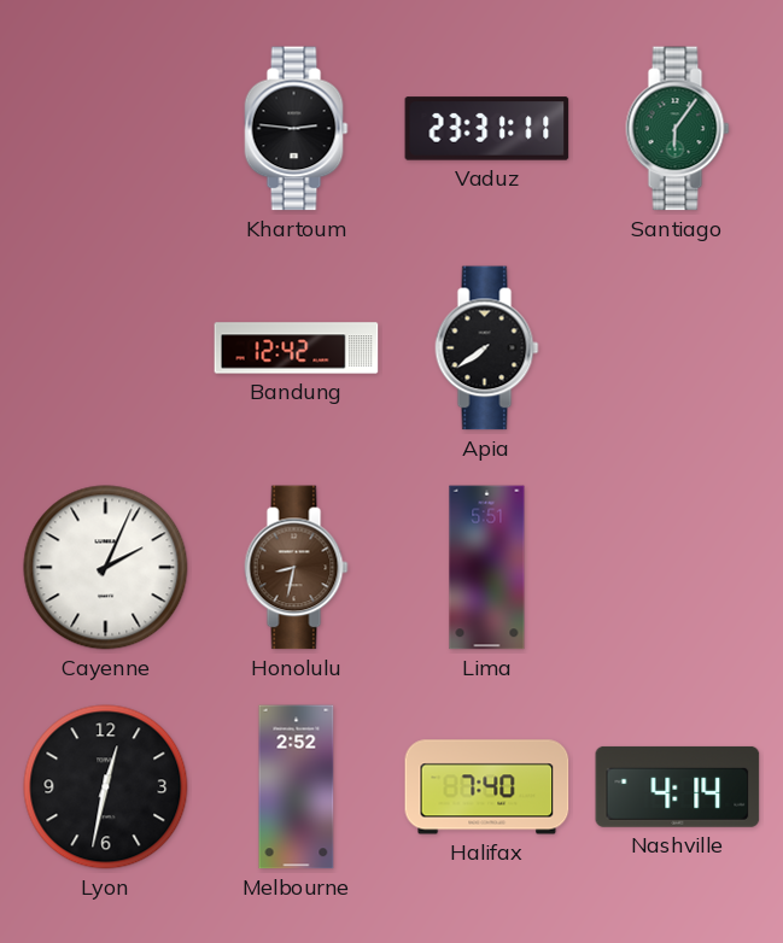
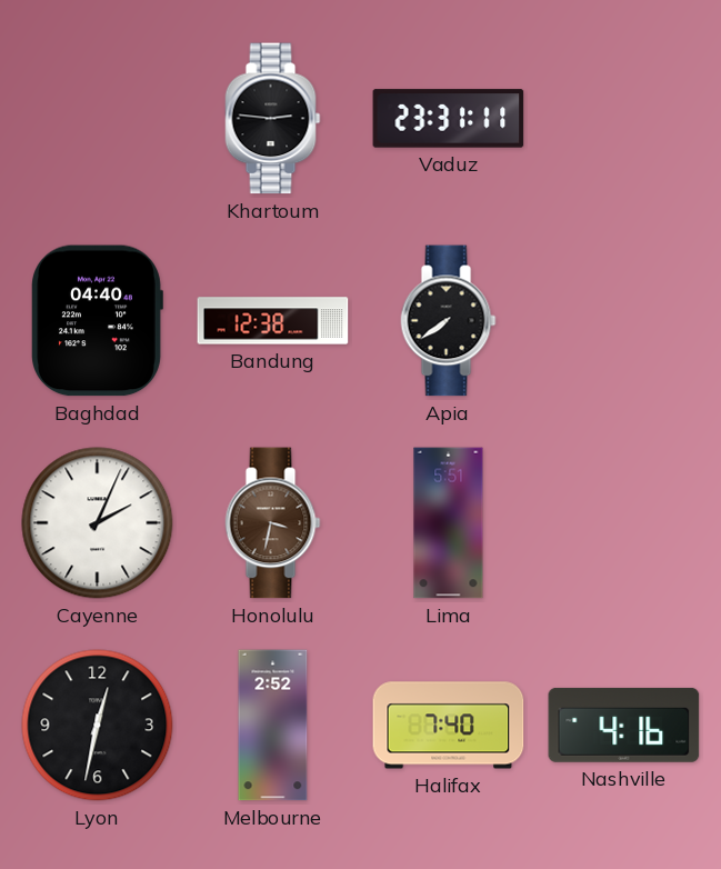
Santiago: 6:06 -> none
Baghdad: none -> 04:40
Bandung: 12:42 -> 12:38
Honolulu: 8:32 -> 3:32
Nashville: 4:14 -> 4:16
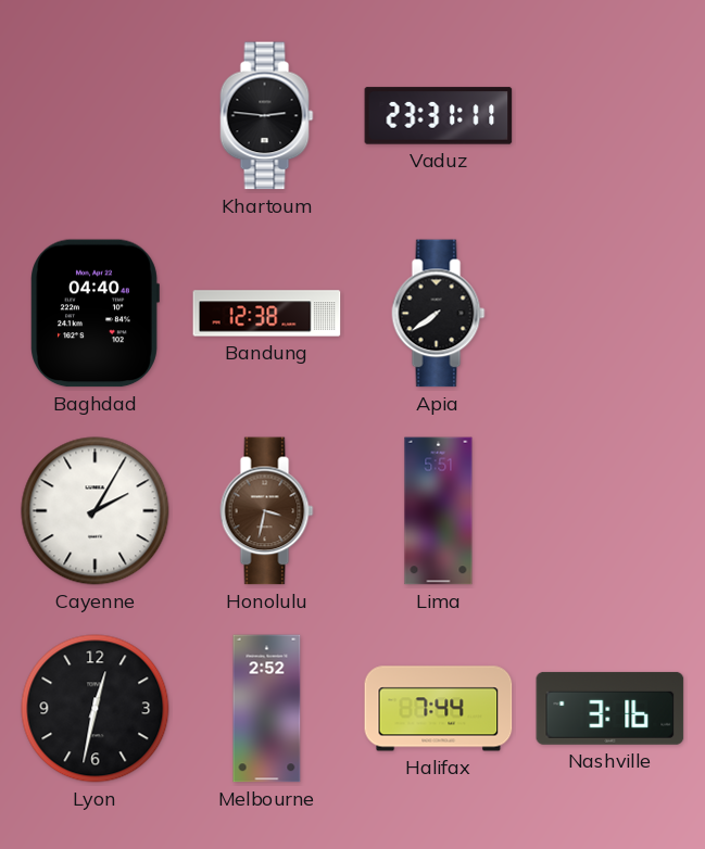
Cayenne: 2:04 -> 2:05
Halifax: 7:40 -> 7:44
Nashville: 4:16 -> 3:16
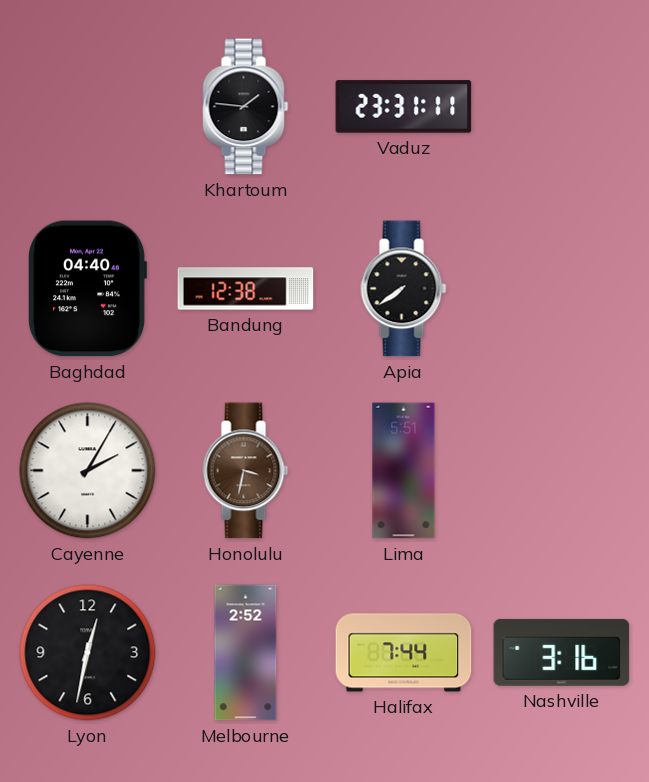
Khartoum: 2:46 -> 1:46
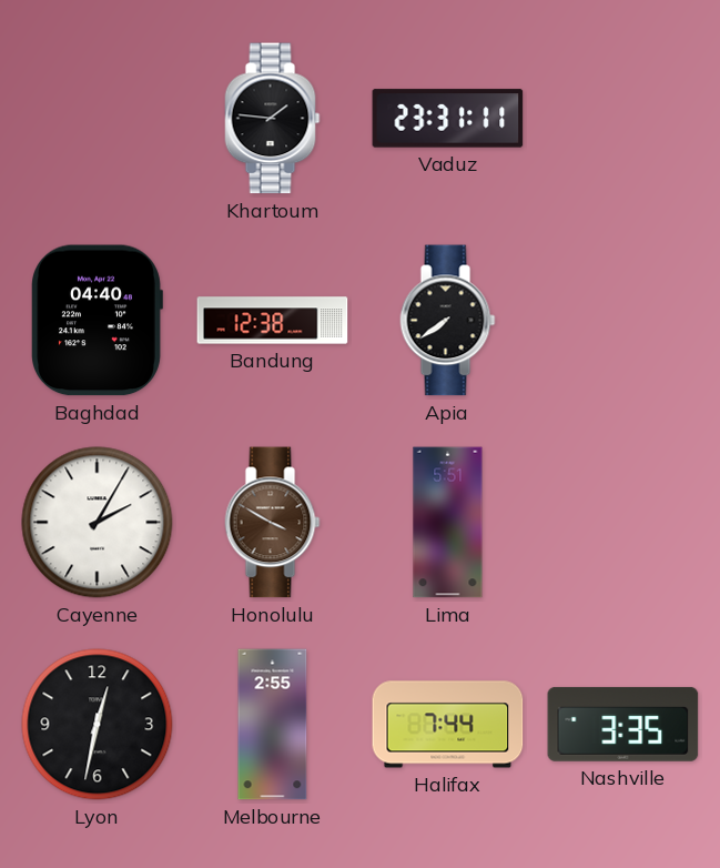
Honolulu: 3:32 -> 3:50
Melbourne: 2:52 -> 2:55
Nashville: 3:16 -> 3:35
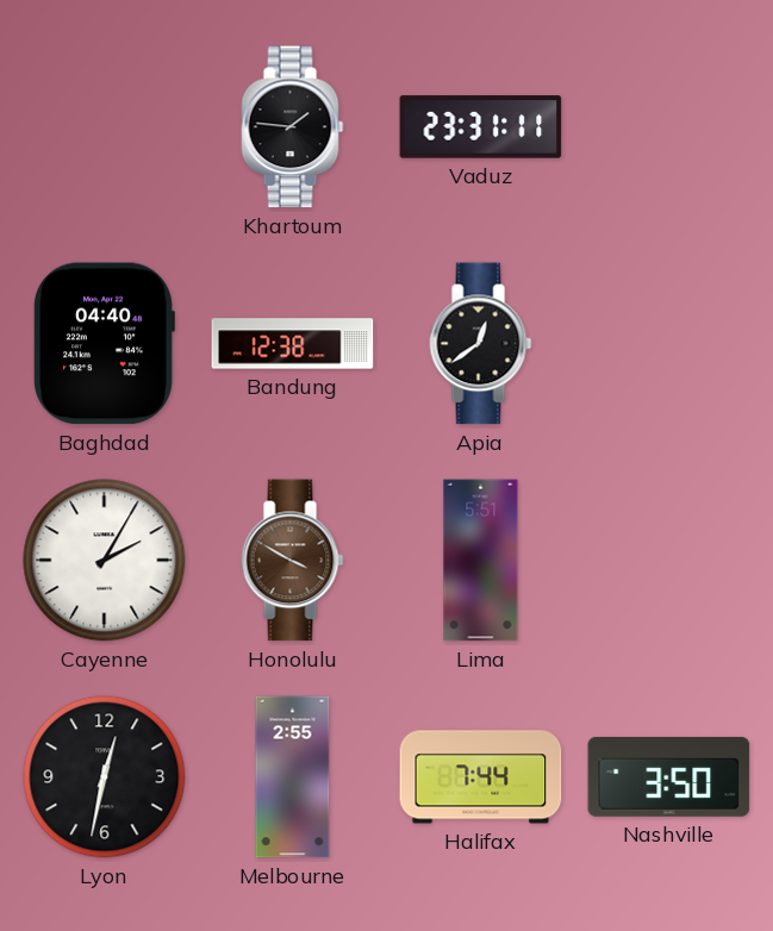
Apia: 7:39 -> 12:39
Nashville: 3:35 -> 3:50
